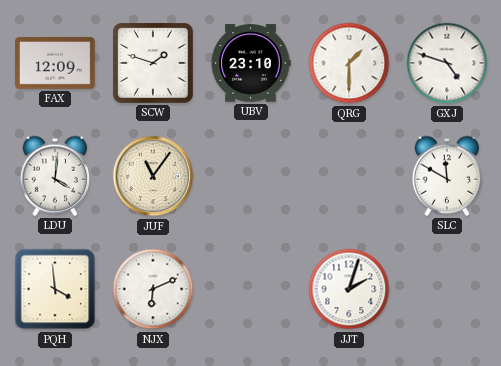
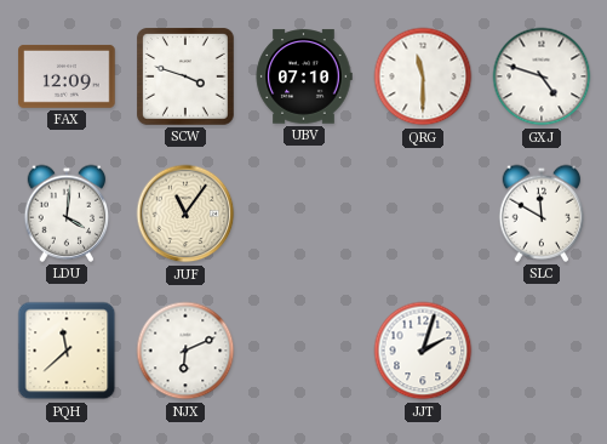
SCW: 1:48 -> 3:48
UBV: 23:10 -> 07:10
QRG: 1:30 -> 11:30
PQH: 3:59 -> 11:38
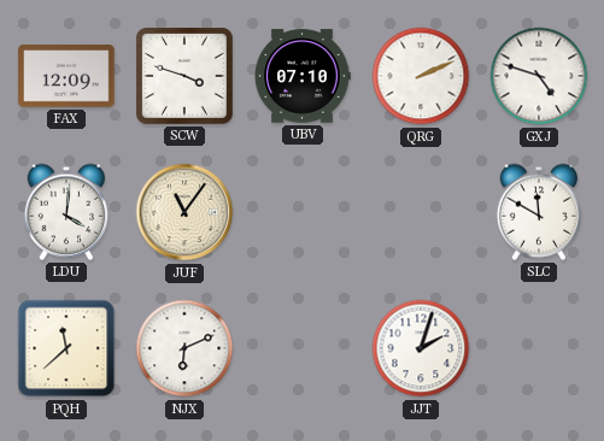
QRG: 11:30 -> 2:11
